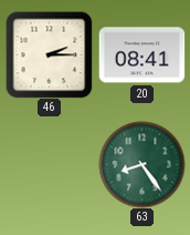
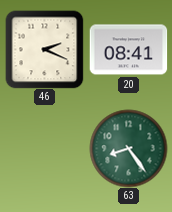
46: 2:15 -> 2:19
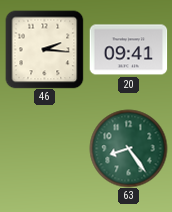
46: 2:19 -> 2:16
20: 08:41 -> 09:41
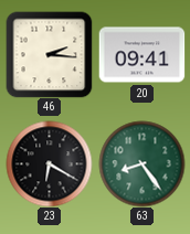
23: none -> 6:20
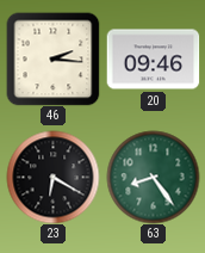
20: 09:41 -> 09:46
